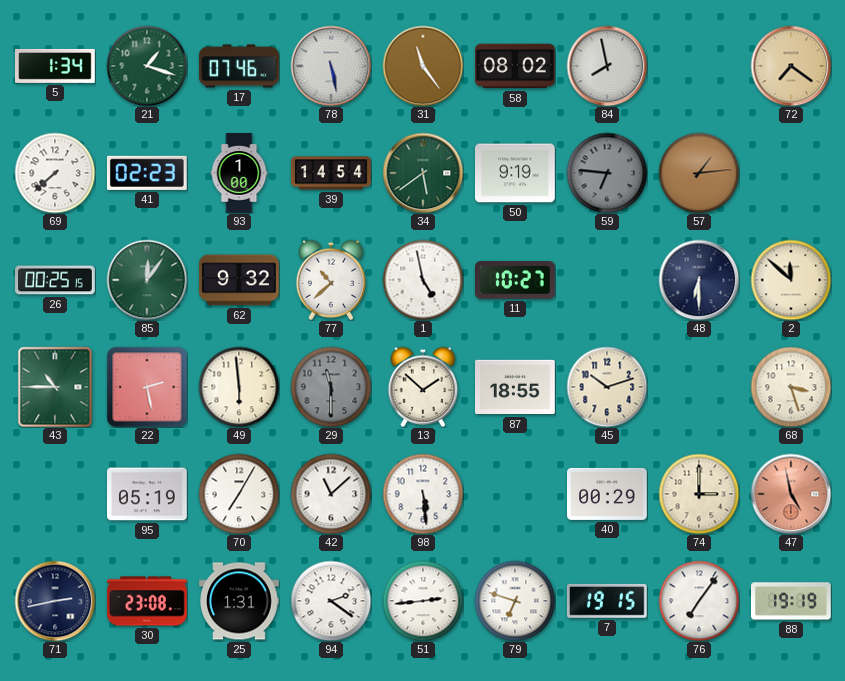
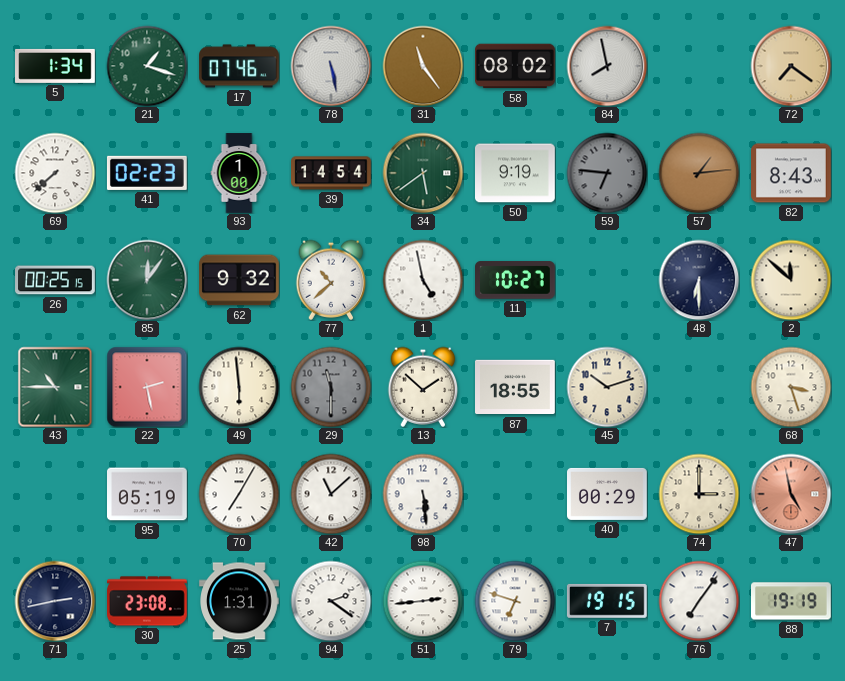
82: none -> 8:43
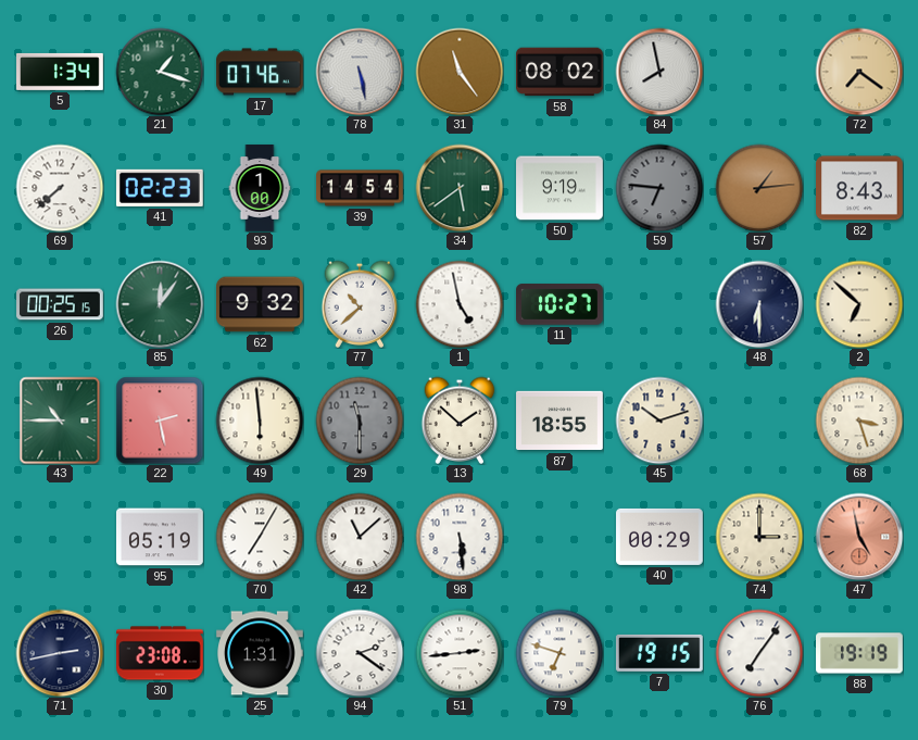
2: 11:52 -> 6:52
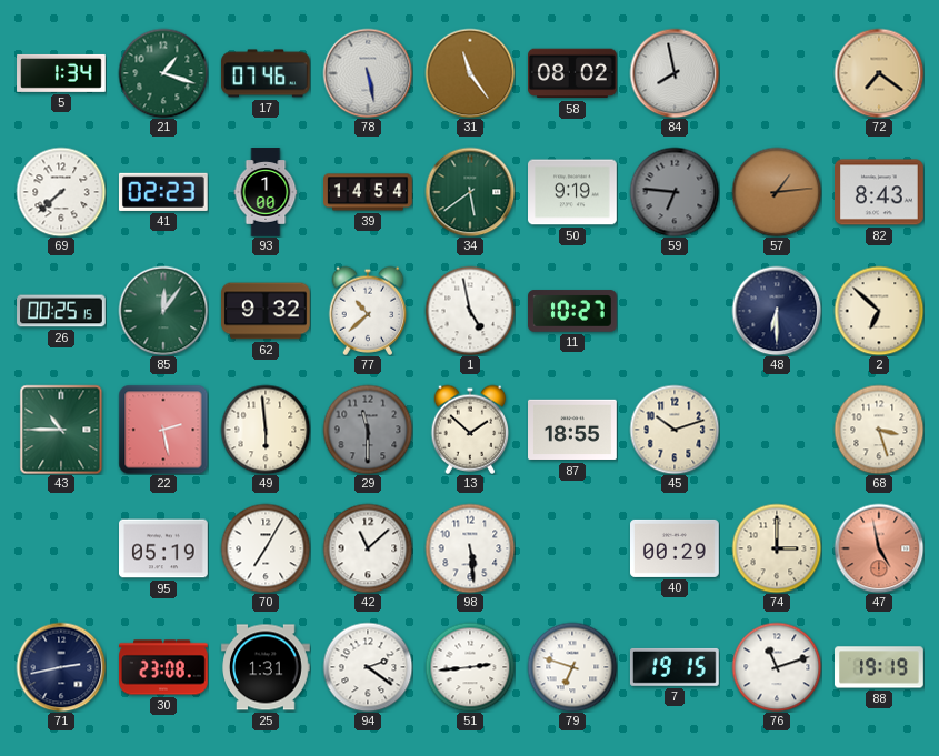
76: 7:06 -> 11:12
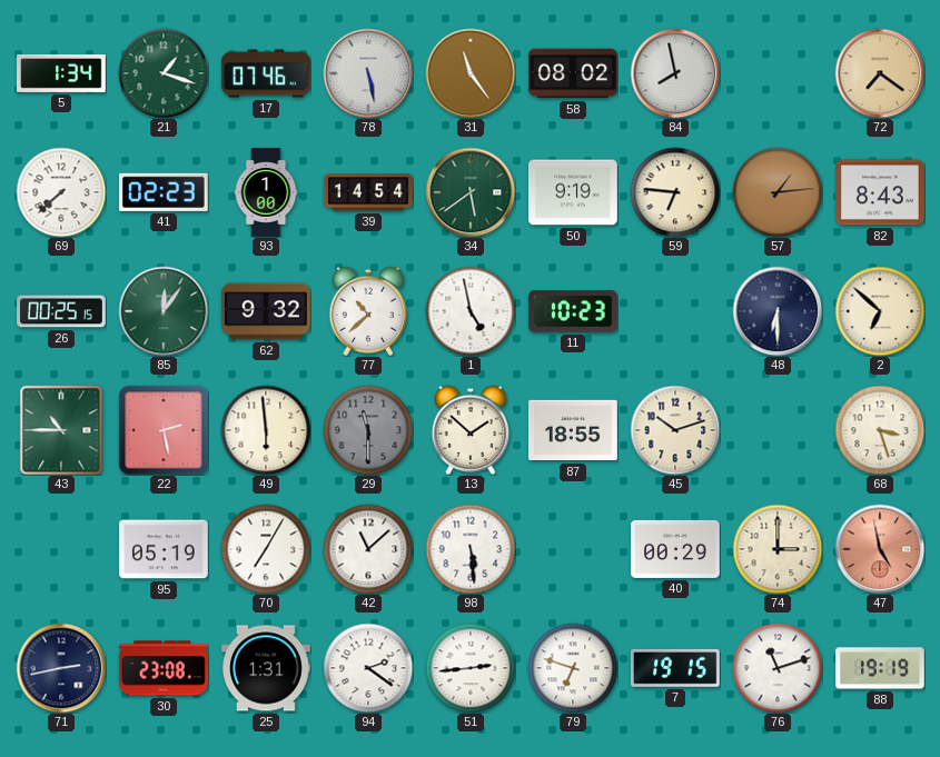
59 dial: grey -> cream
11: 10:27 -> 10:23
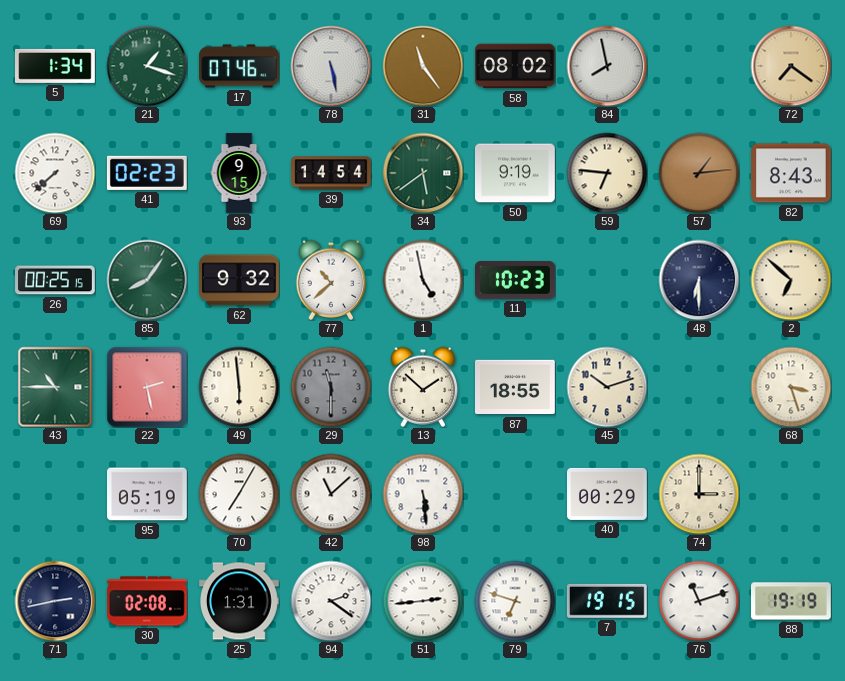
93: 1:00 -> 9:15
85: 12:06 -> 8:06
47: 4:58 -> none
30: 23:08 -> 02:08
